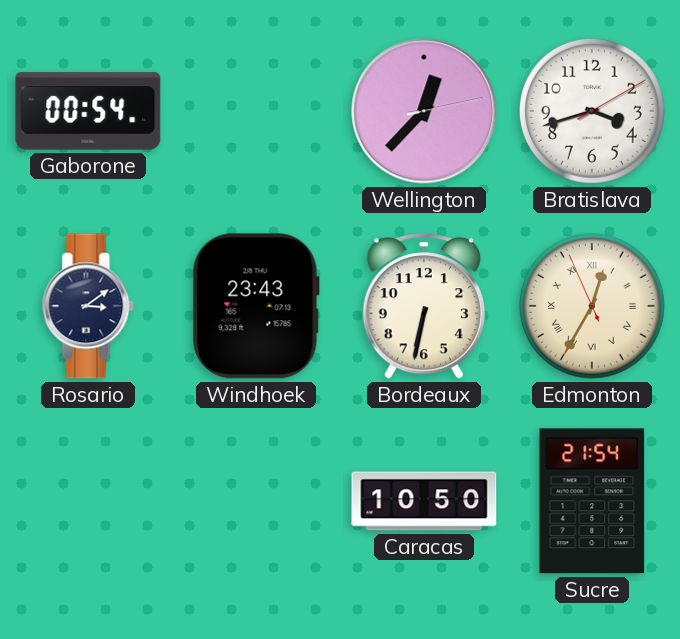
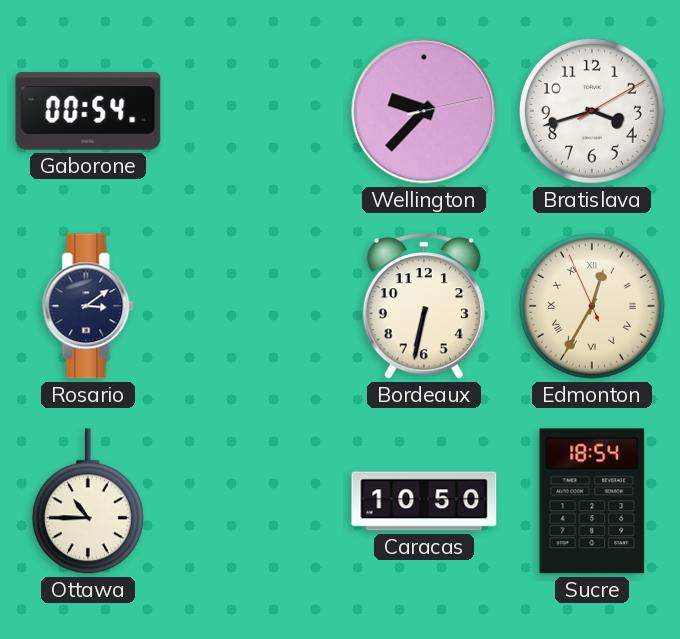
Wellington: 12:37 -> 9:37
Windhoek: 23:43 -> none
Ottawa: none -> 10:45
Sucre: 21:54 -> 18:54
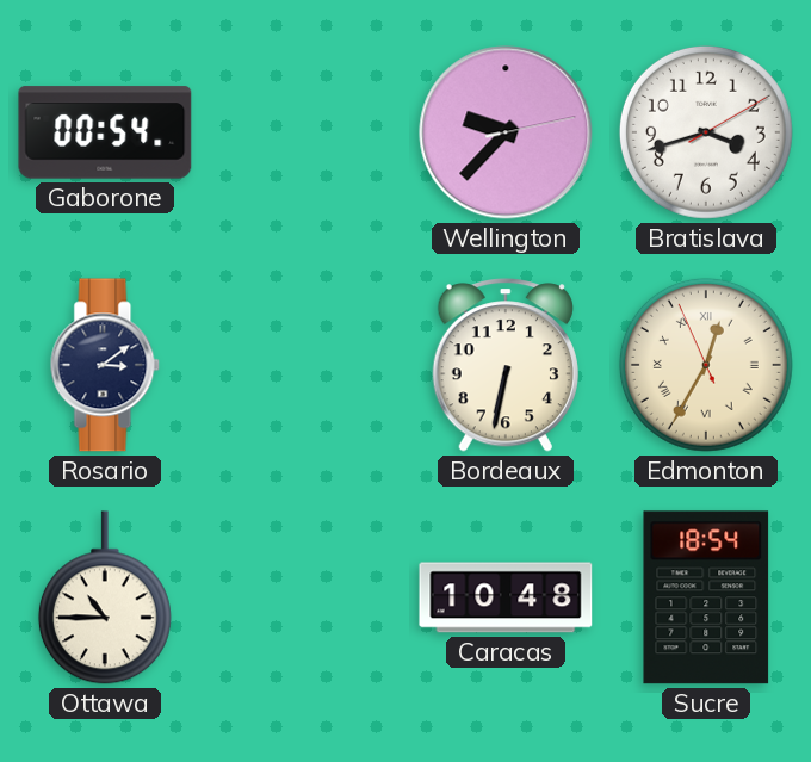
Caracas: 10:50 -> 10:48
